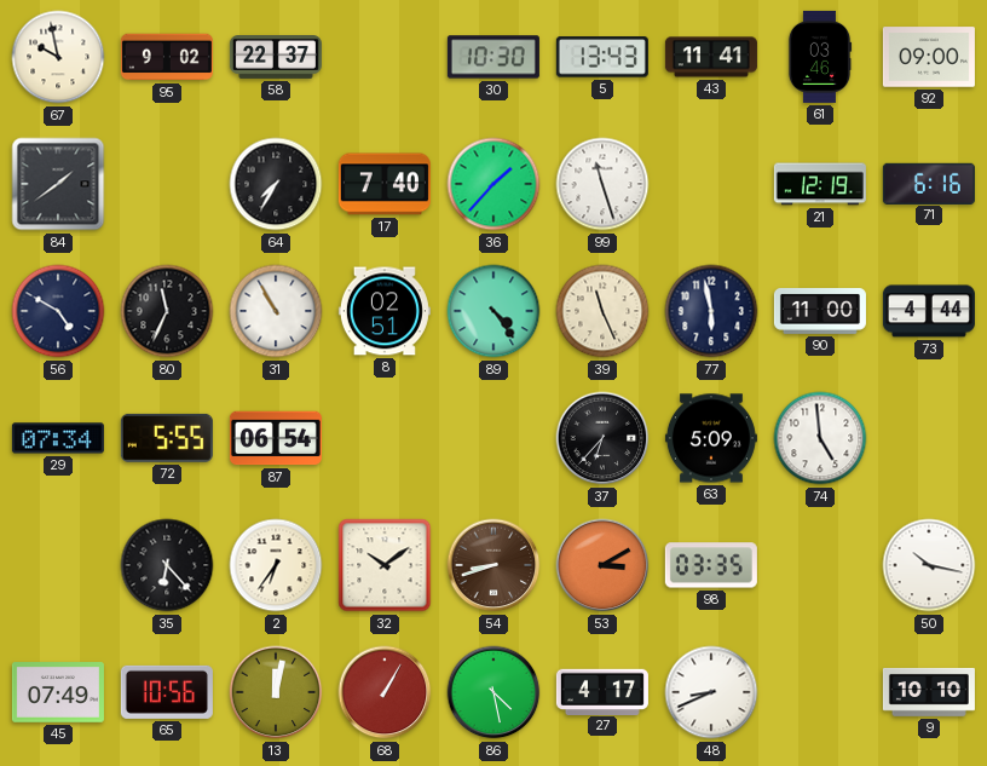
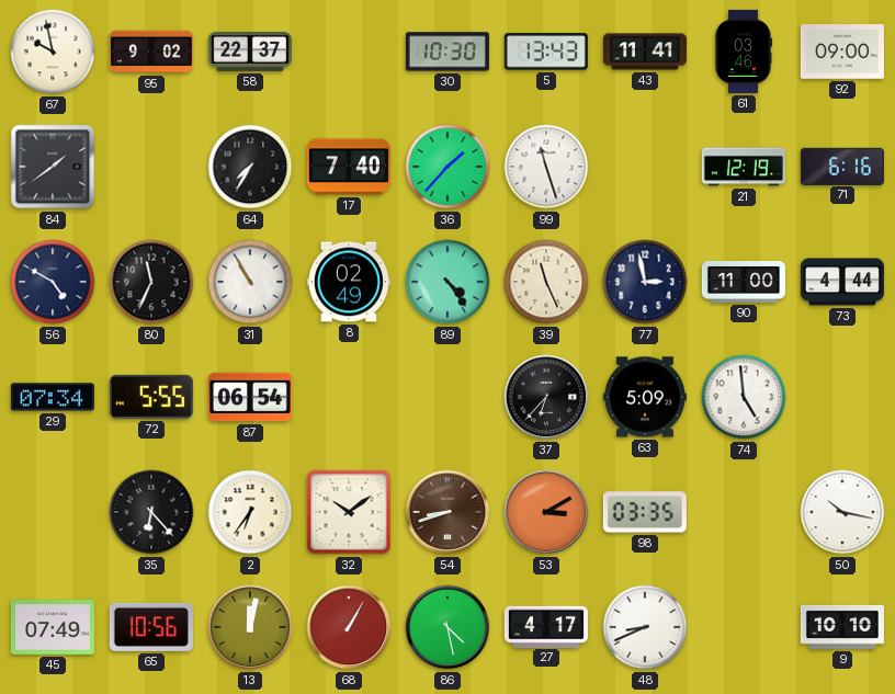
8: 02:51 -> 02:49
77: 5:58 -> 2:58
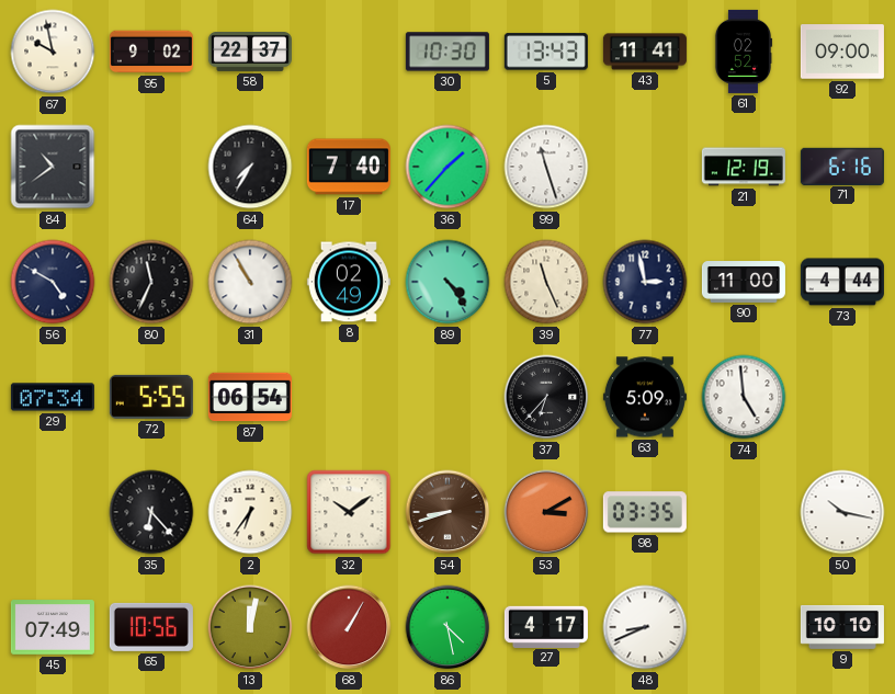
61: 03:46 -> 02:52
84: 1:39 -> 10:39
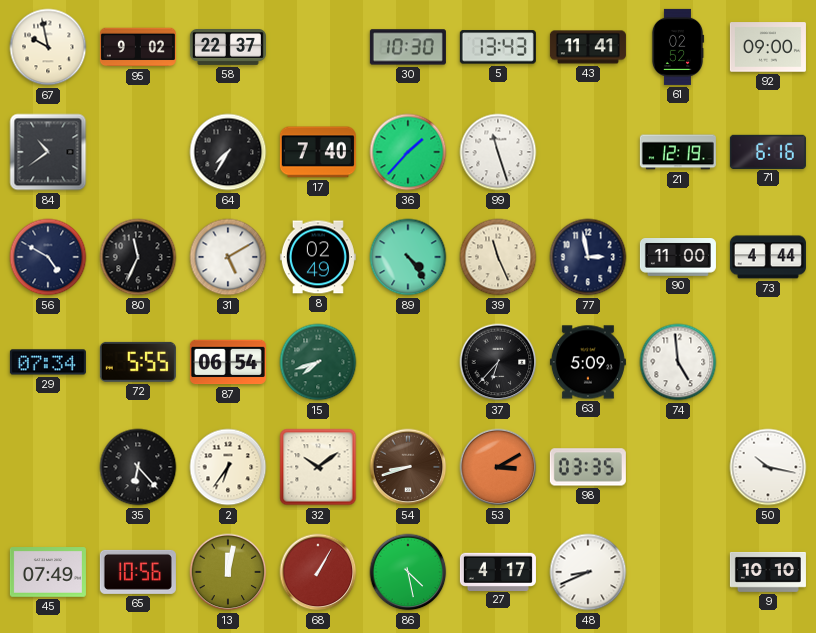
31: 10:55 -> 5:10
15: none -> 7:42
